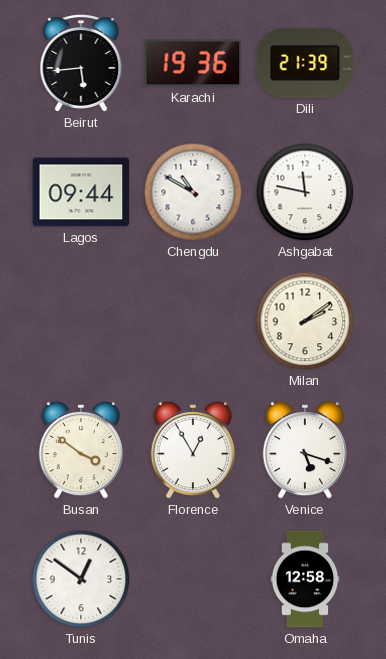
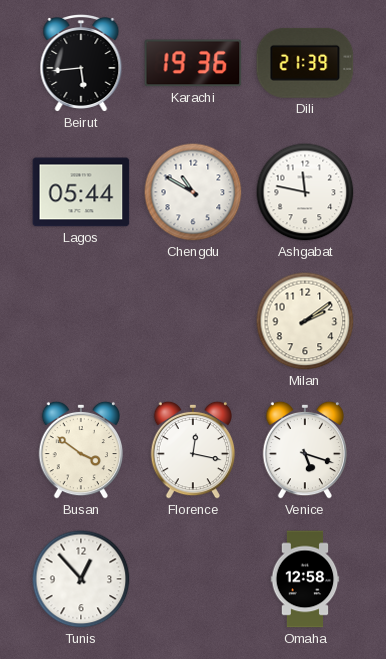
Lagos: 09:44 -> 05:44
Florence: 12:55 -> 12:17
Tunis: 12:51 -> 12:53
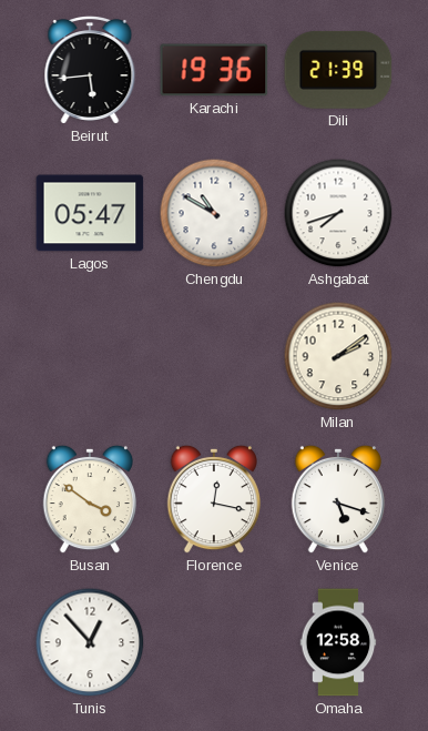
Lagos: 05:44 -> 05:47
Ashgabat: 11:47 -> 7:42
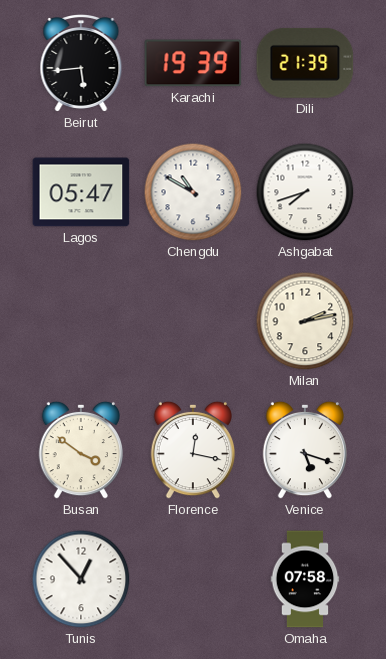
Karachi: 19:36 -> 19:39
Milan: 2:09 -> 2:13
Omaha: 12:58 -> 07:58
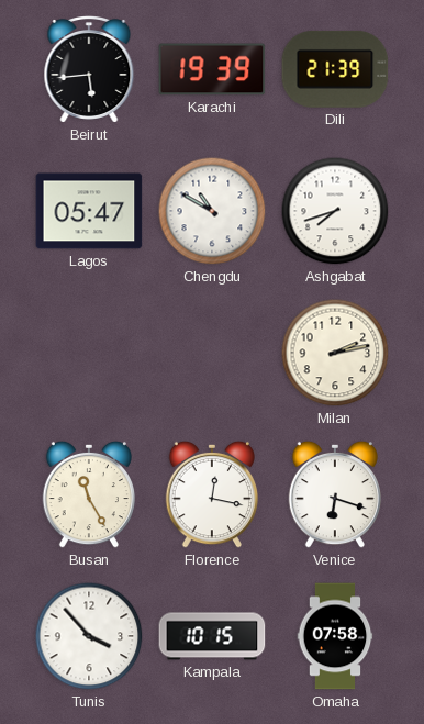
Busan: 3:51 -> 11:25
Venice: 5:18 -> 6:18
Tunis: 12:53 -> 3:53
Kampala: none -> 10:15
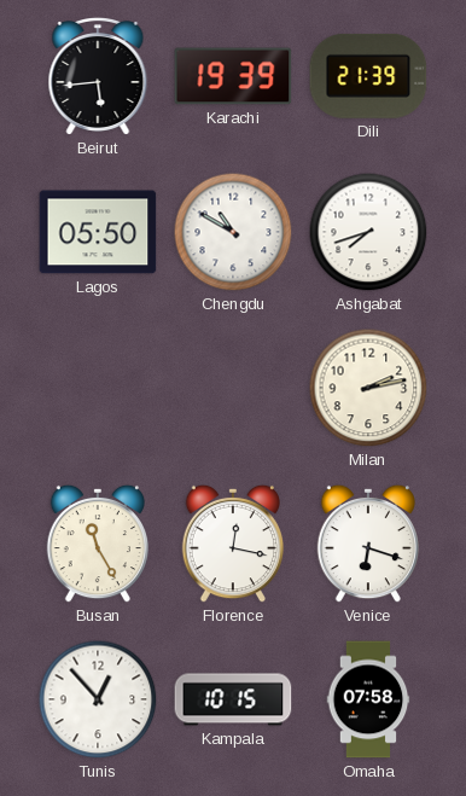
Lagos: 05:47 -> 05:50
Tunis: 3:53 -> 12:53
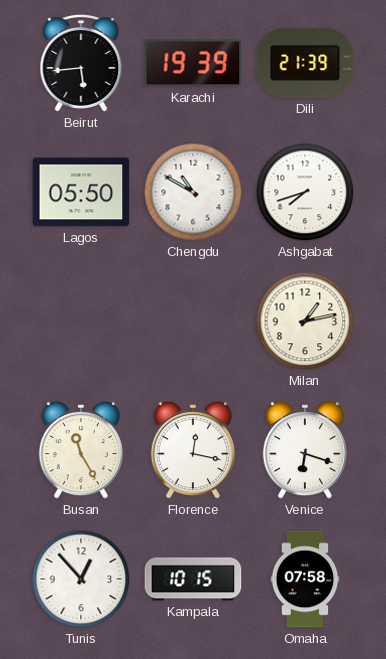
Milan: 2:13 -> 1:13
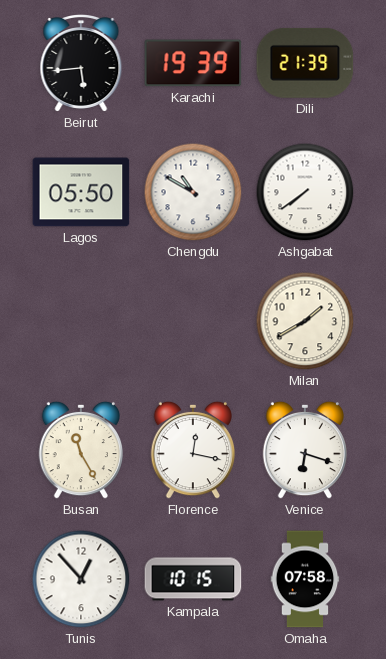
Ashgabat: 7:42 -> 7:39
Milan: 1:13 -> 1:40
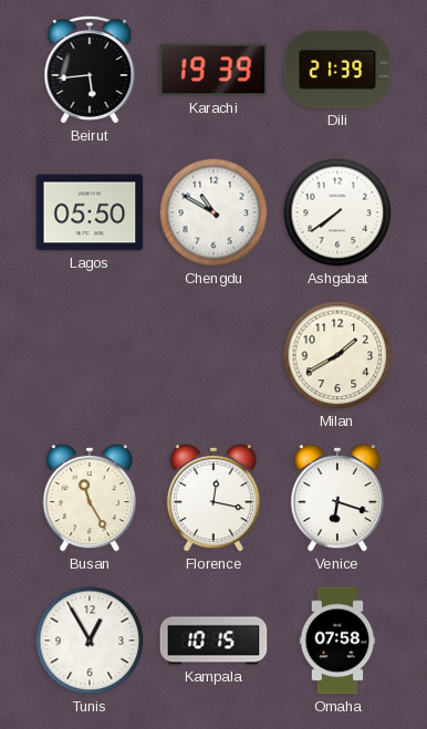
Tunis: 12:53 -> 12:55
